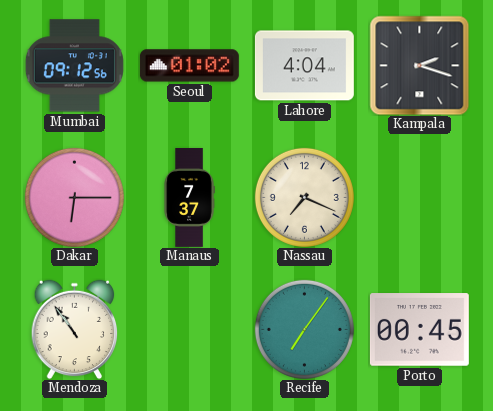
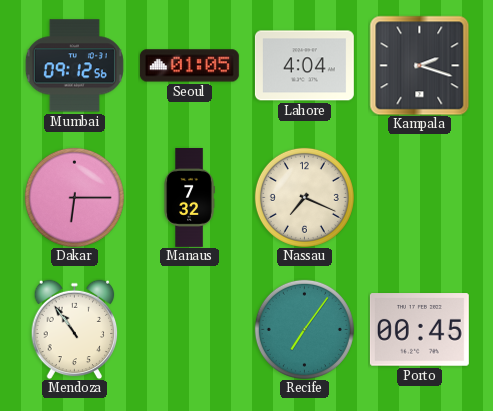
Seoul: 01:02 -> 01:05
Manaus: 7:37 -> 7:32
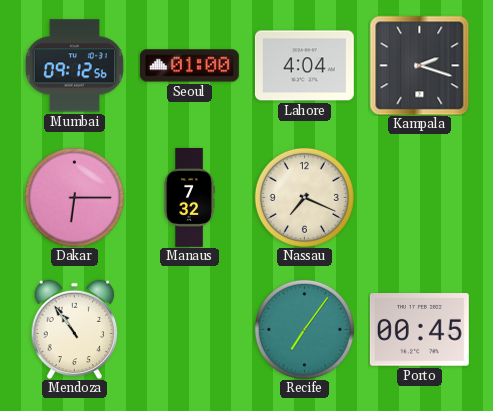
Seoul: 01:05 -> 01:00
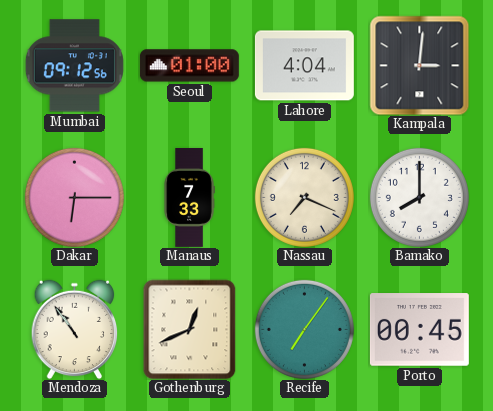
Kampala: 2:18 -> 3:01
Manaus: 7:32 -> 7:33
Bamako: none -> 8:00
Gothenburg: none -> 12:41
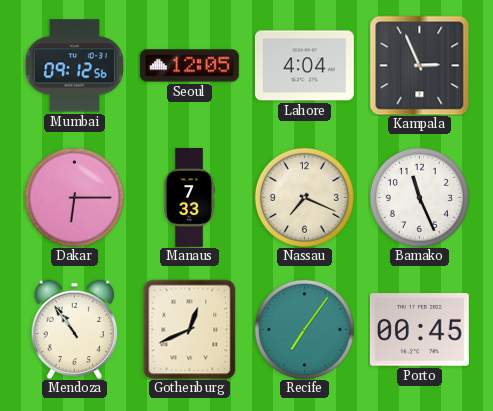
Seoul: 01:00 -> 12:05
Kampala: 3:01 -> 2:56
Bamako: 8:00 -> 11:26
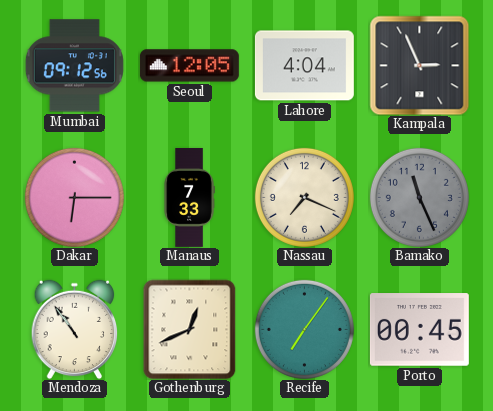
Bamako dial: white -> grey
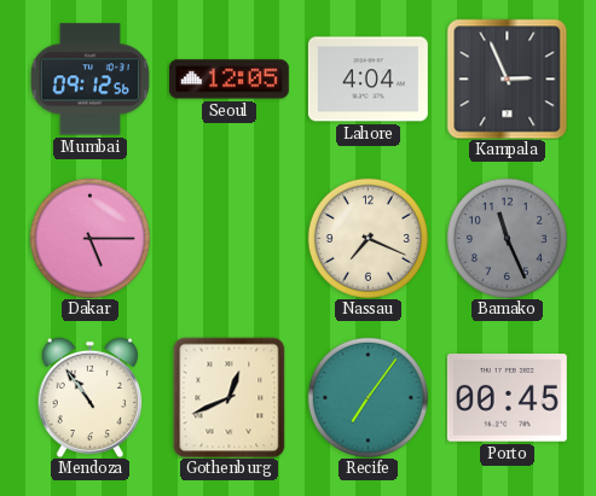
Dakar: 6:15 -> 5:15
Manaus: 7:33 -> none
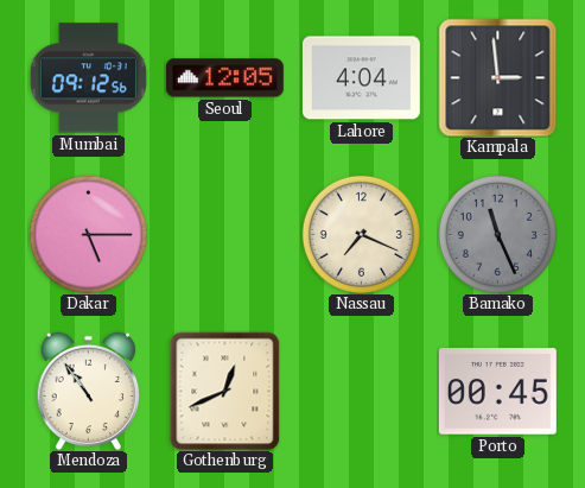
Kampala: 2:56 -> 2:59
Recife: 7:06 -> none
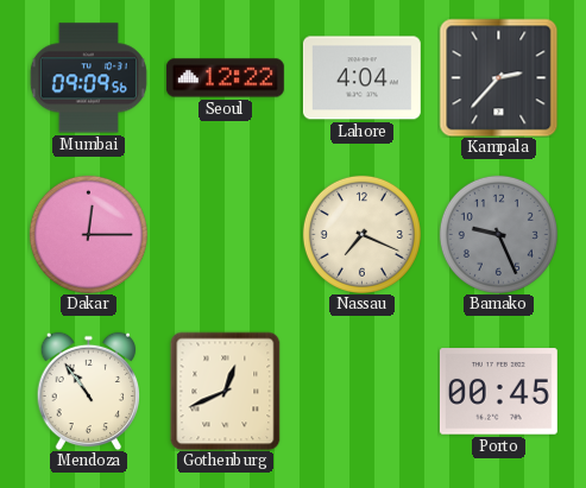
Mumbai: 09:12 -> 09:09
Seoul: 12:05 -> 12:22
Kampala: 2:59 -> 2:37
Dakar: 5:15 -> 12:15
Bamako: 11:26 -> 9:26
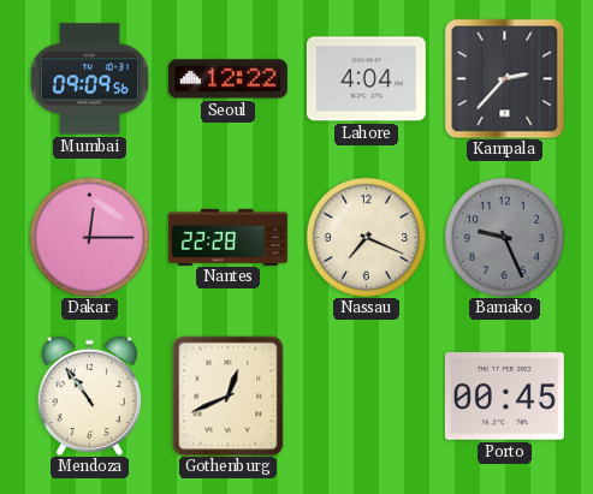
Nantes: none -> 22:28
